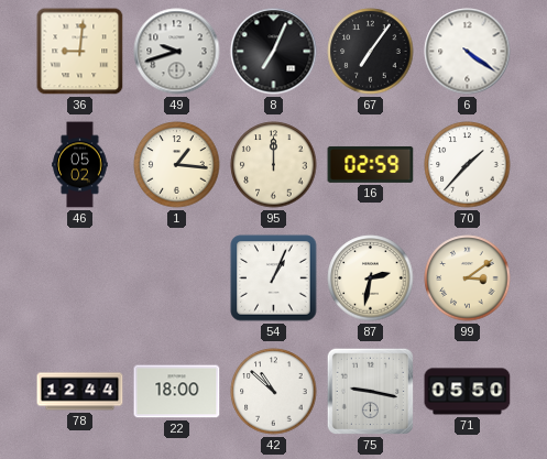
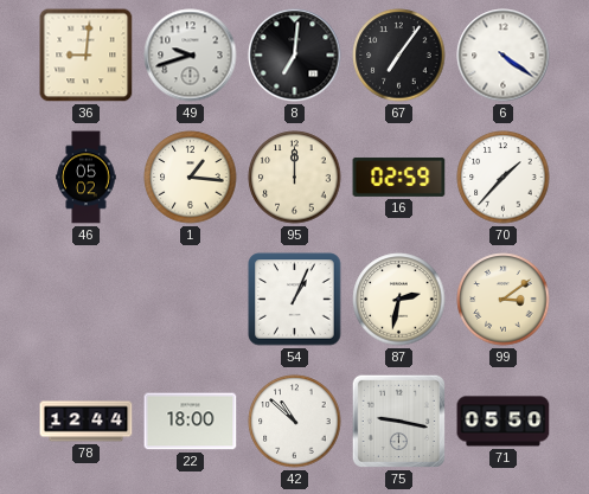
8: 7:04 -> 7:01
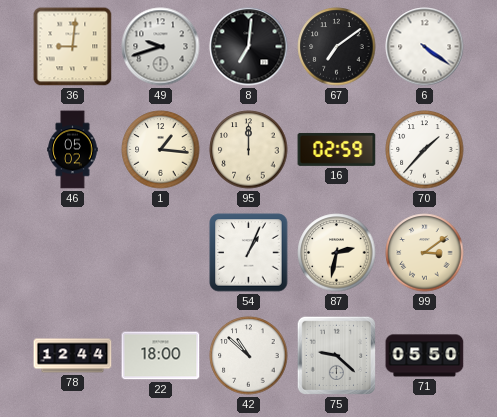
67: 7:06 -> 7:09
75: 9:17 -> 9:22
